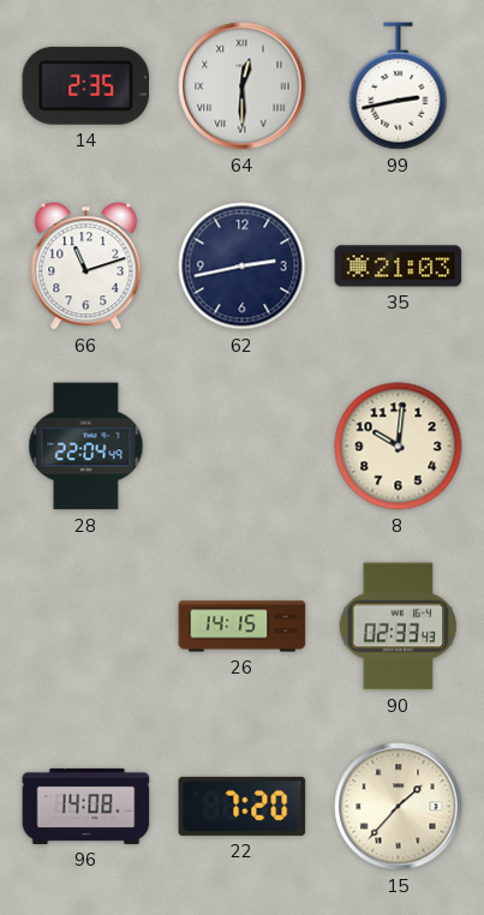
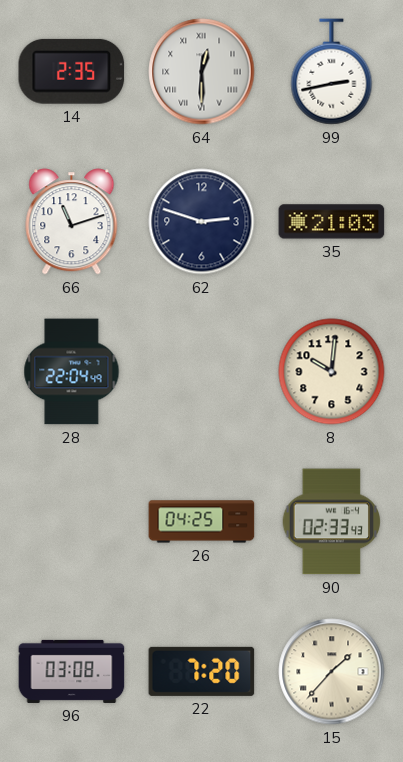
62: 2:43 -> 2:48
26: 14:15 -> 04:25
96: 14:08 -> 03:08
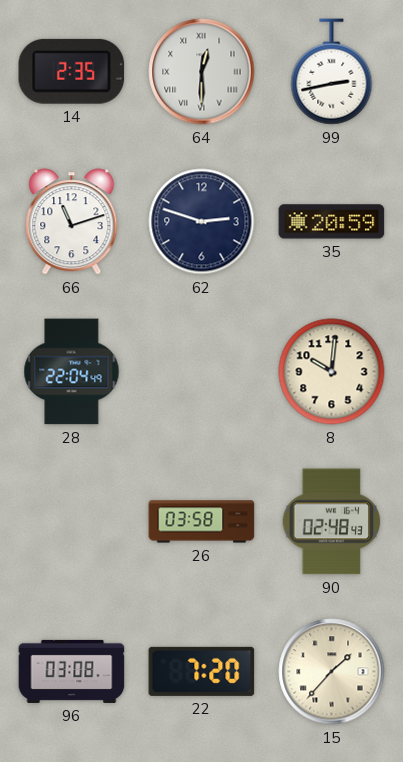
35: 21:03 -> 20:59
26: 04:25 -> 03:58
90: 02:33 -> 02:48
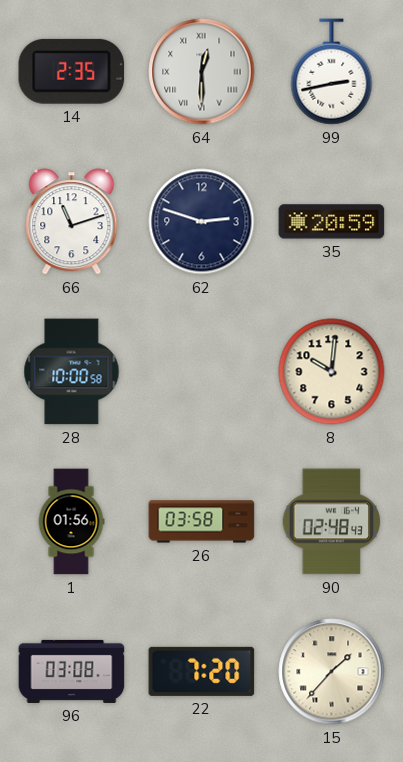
28: 22:04 -> 10:00
1: none -> 01:56
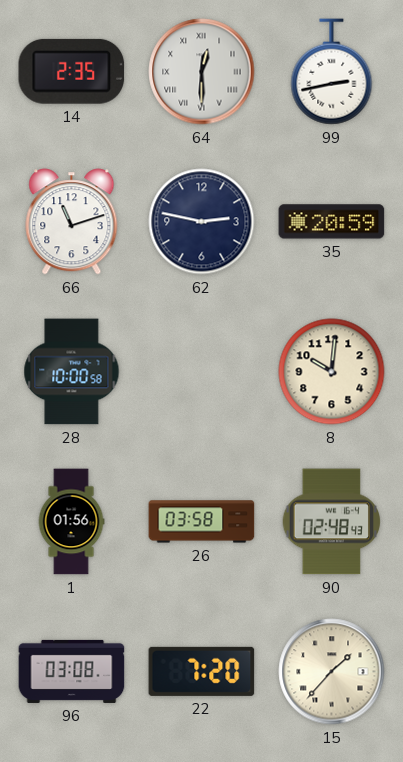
62: 2:48 -> 2:47
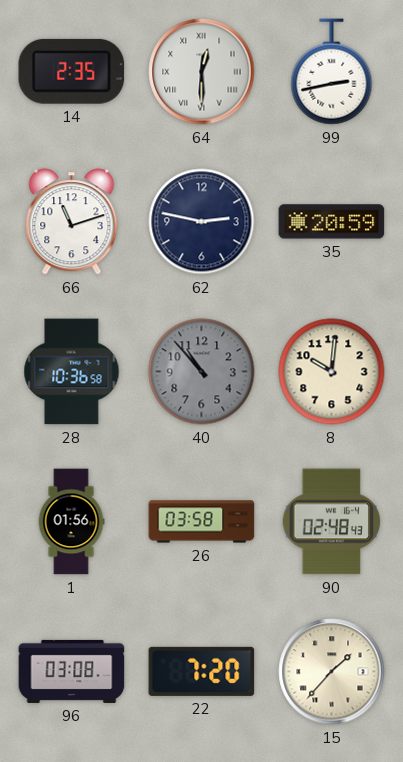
28: 10:00 -> 10:36
40: none -> 10:53
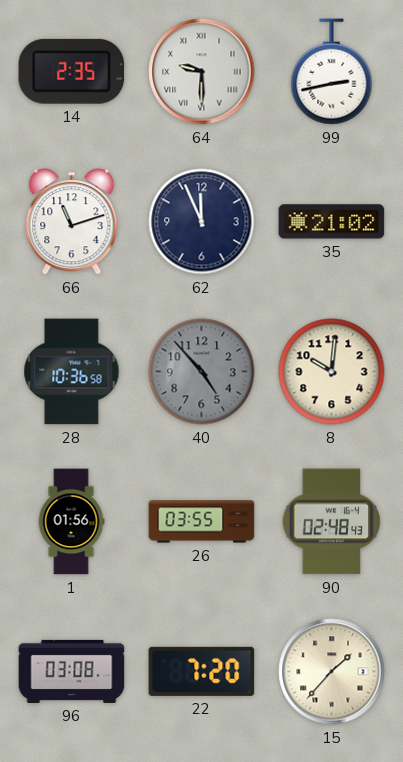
64: 12:30 -> 9:30
62: 2:47 -> 11:56
35: 20:59 -> 21:02
40: 10:53 -> 4:53
26: 03:58 -> 03:55
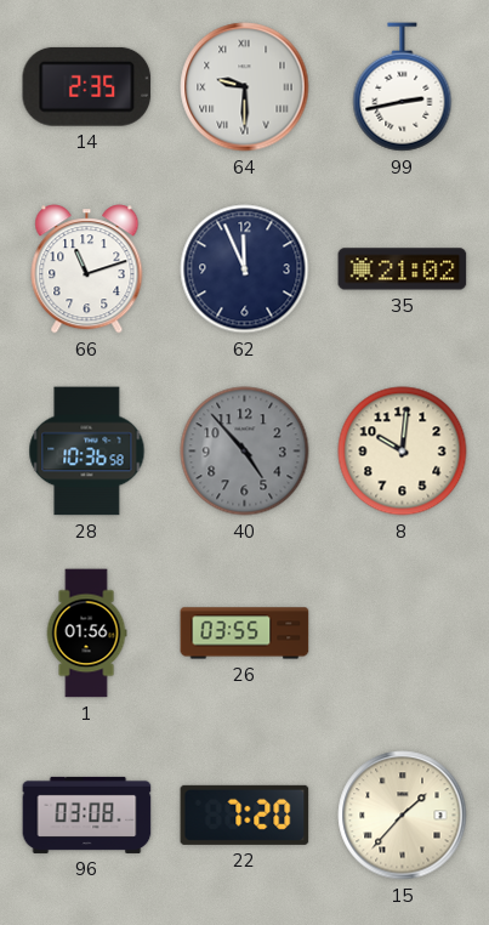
90: 02:48 -> none
